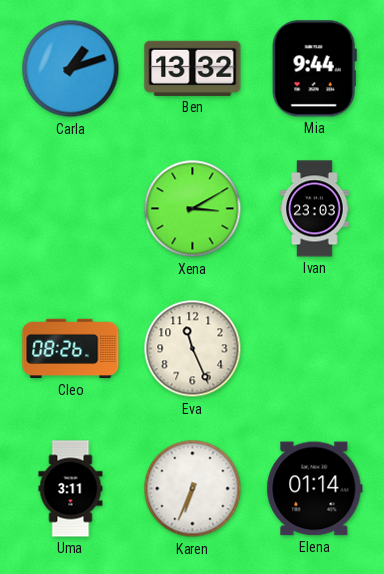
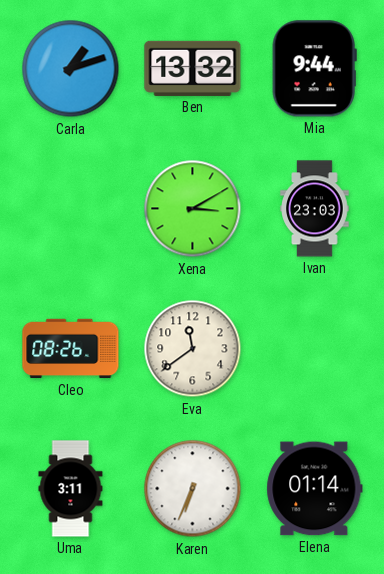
Eva: 11:26 -> 11:39
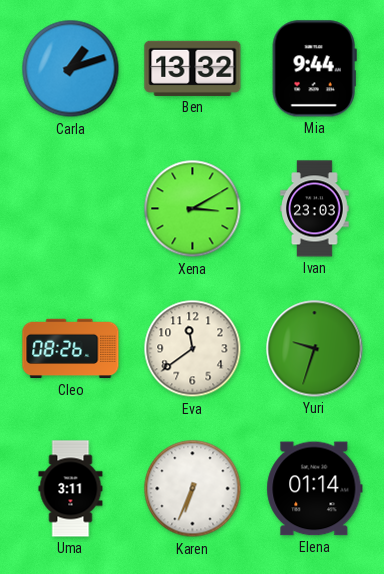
Yuri: none -> 9:33
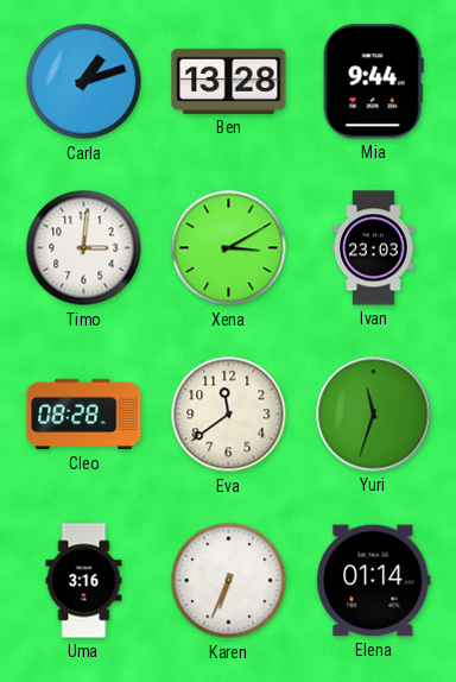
Ben: 13:32 -> 13:28
Timo: none -> 3:01
Cleo: 08:26 -> 08:28
Yuri: 9:33 -> 11:33
Uma: 3:11 -> 3:16
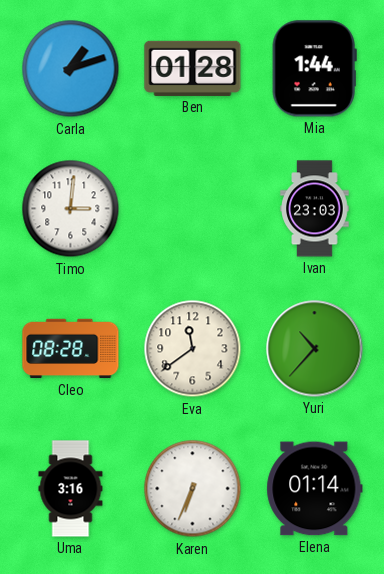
Ben: 13:28 -> 01:28
Mia: 9:44 -> 1:44
Xena: 3:10 -> none
Yuri: 11:33 -> 10:37
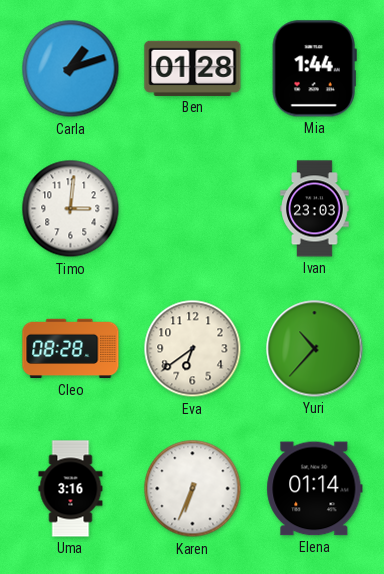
Eva: 11:39 -> 6:39
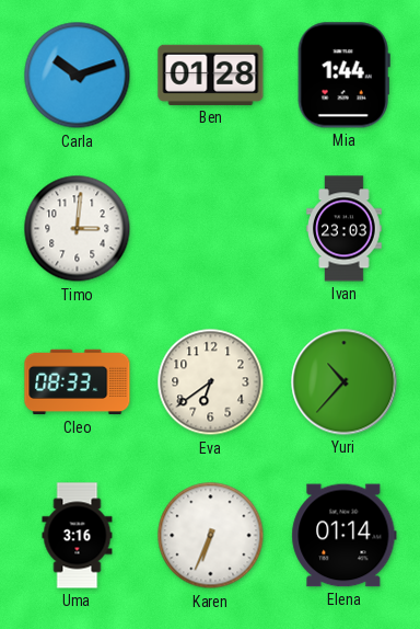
Carla: 1:12 -> 10:12
Cleo: 08:28 -> 08:33
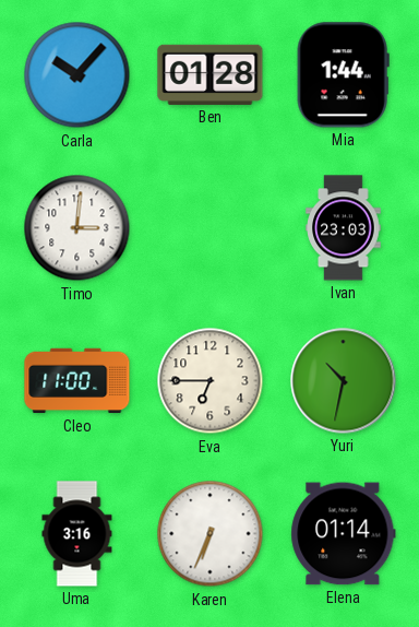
Carla: 10:12 -> 10:07
Cleo: 08:33 -> 11:00
Eva: 6:39 -> 6:45
Yuri: 10:37 -> 10:32
